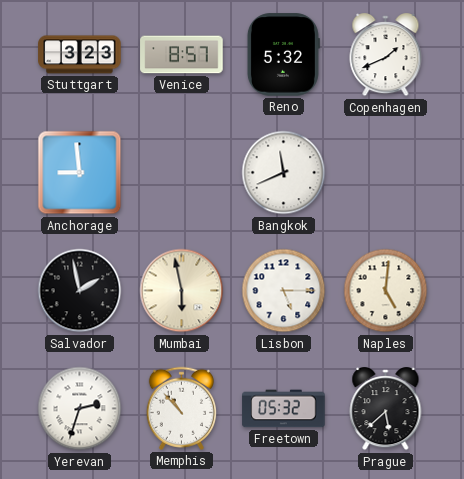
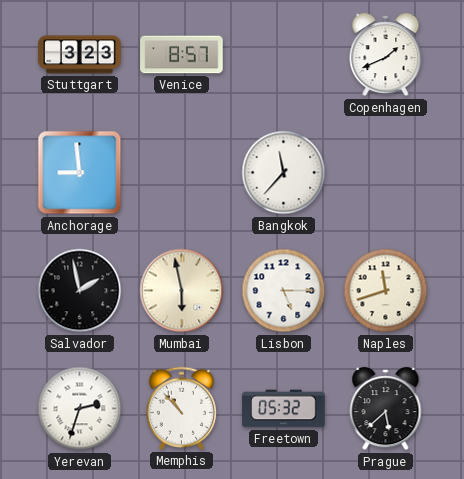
Reno: 5:32 -> none
Bangkok: 11:41 -> 11:37
Naples: 5:01 -> 11:42
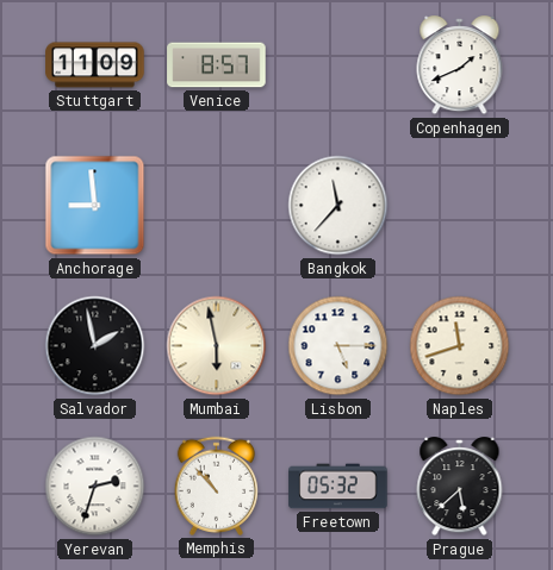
Stuttgart: 3:23 -> 11:09
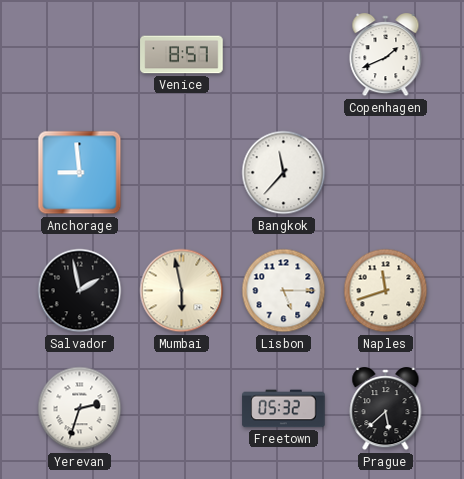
Stuttgart: 11:09 -> none
Memphis: 10:53 -> none
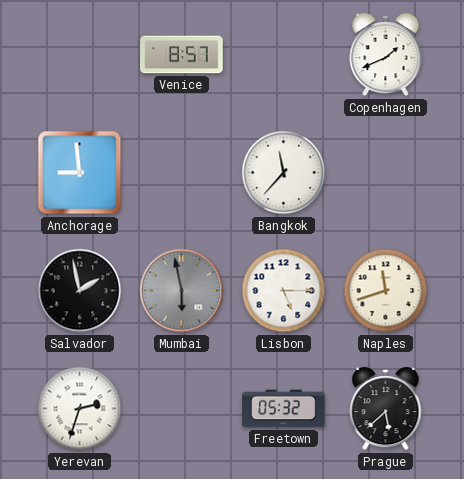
Mumbai dial: cream -> grey
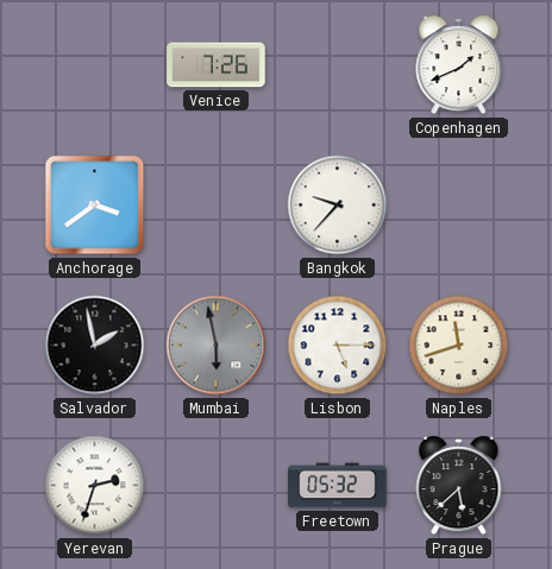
Venice: 8:57 -> 7:26
Anchorage: 8:59 -> 3:39
Bangkok: 11:37 -> 9:37
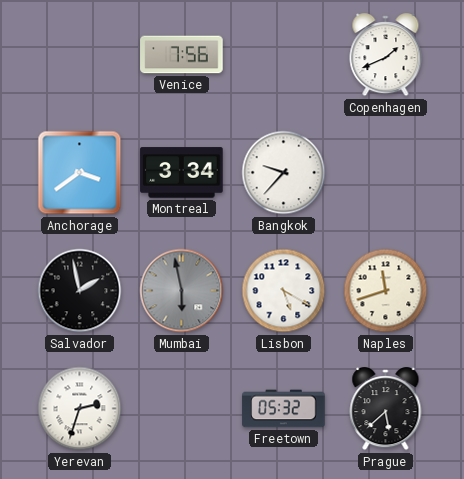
Venice: 7:26 -> 7:56
Montreal: none -> 3:34
Lisbon: 5:15 -> 5:20
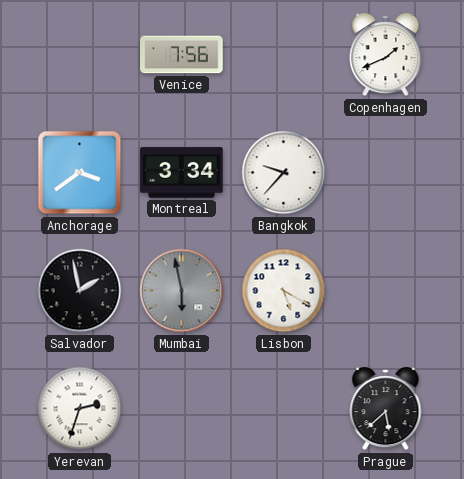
Naples: 11:42 -> none
Freetown: 05:32 -> none
